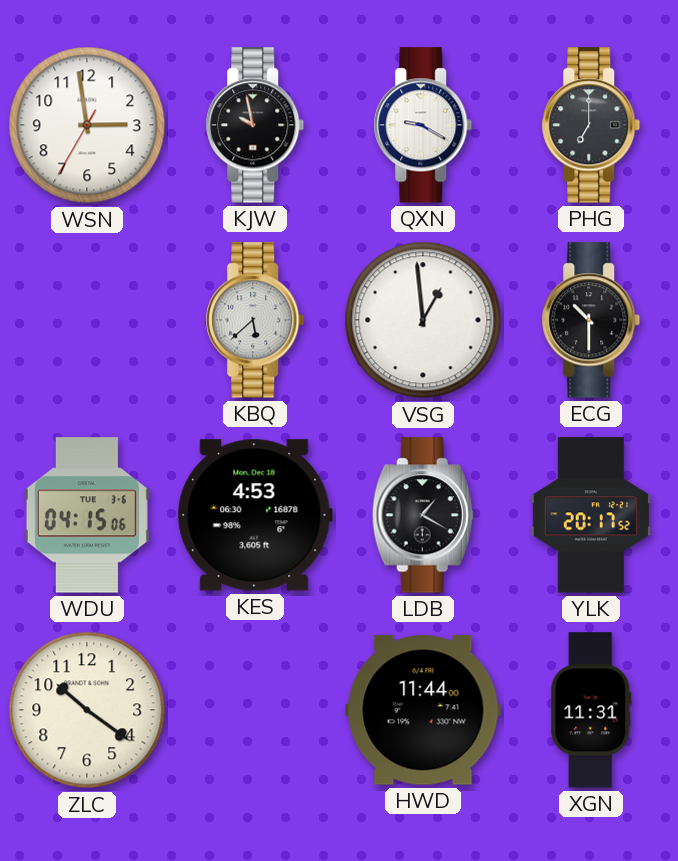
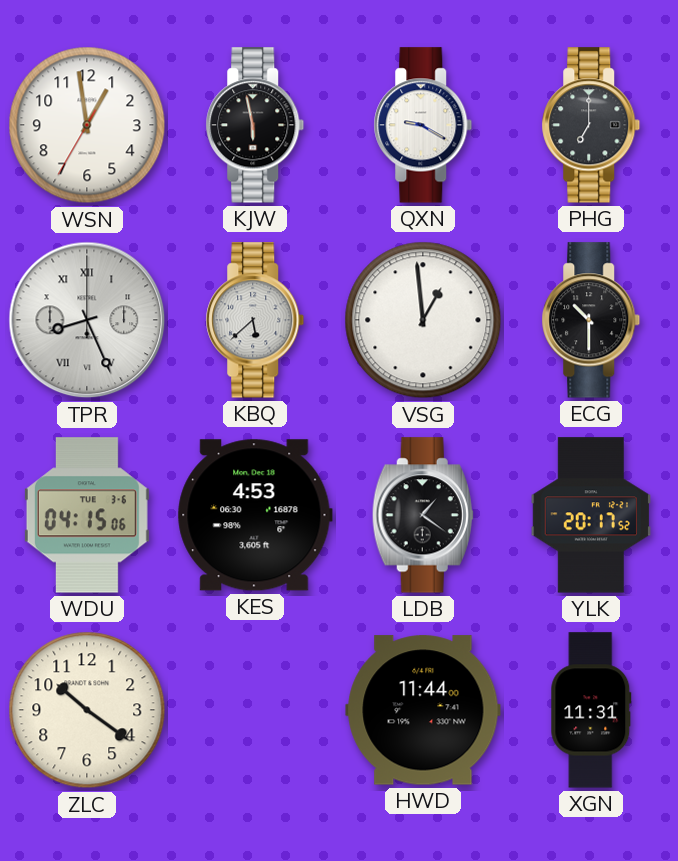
WSN: 2:58 -> 12:58
KJW: 9:58 -> 5:58
TPR: none -> 8:26
LDB: 1:20 -> 1:21
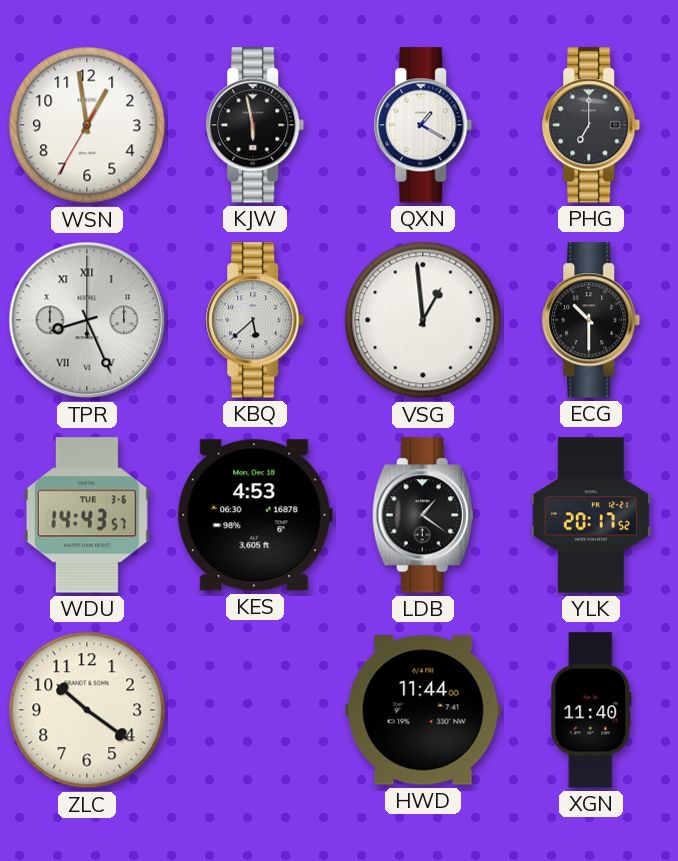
QXN: 9:20 -> 1:20
WDU: 04:15 -> 14:43
XGN: 11:31 -> 11:40
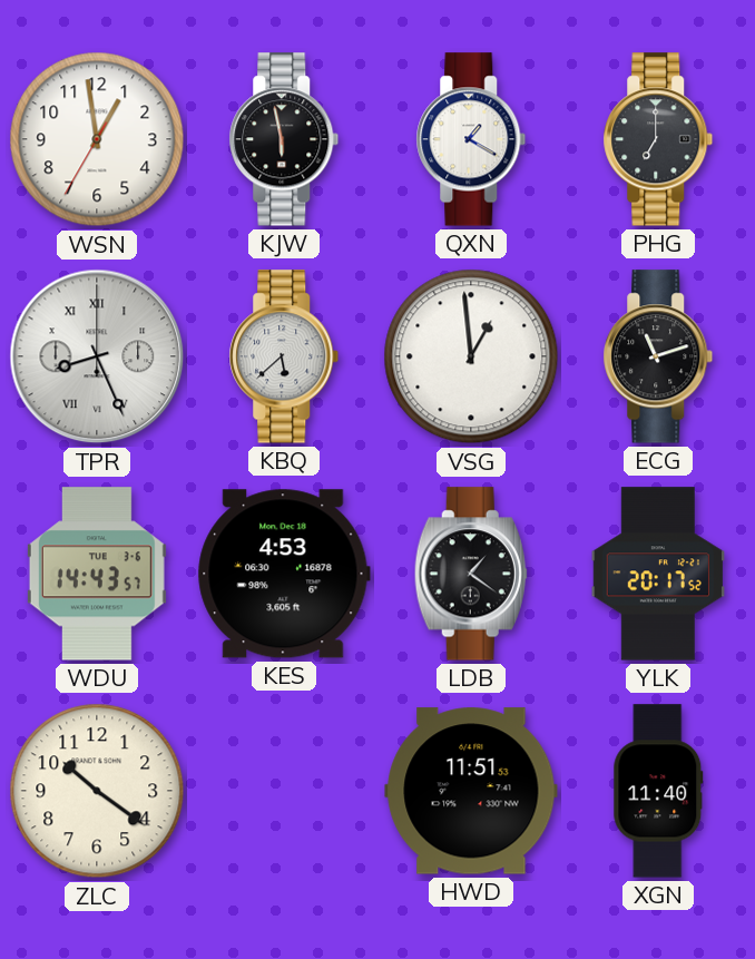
ECG: 10:30 -> 11:12
HWD: 11:44 -> 11:51
